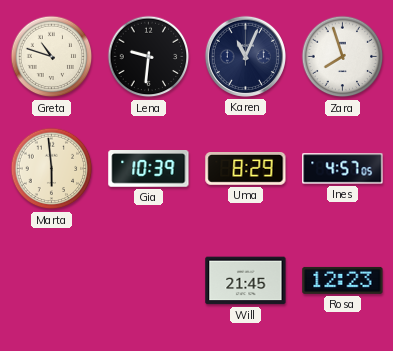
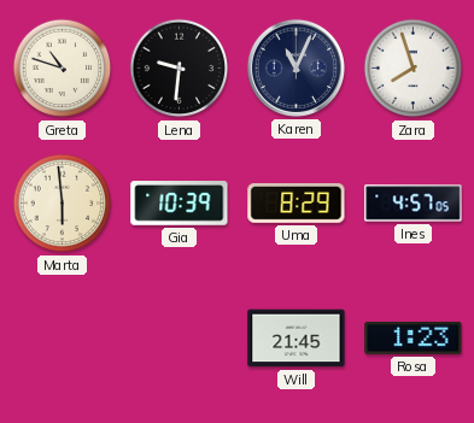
Rosa: 12:23 -> 1:23
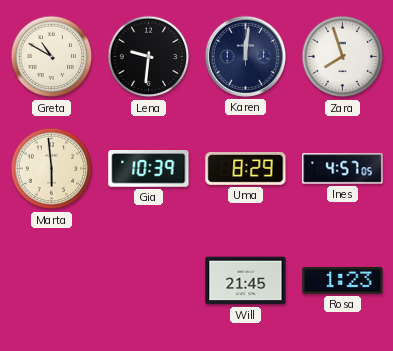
Greta: 10:48 -> 10:50
Karen: 11:04 -> 12:01
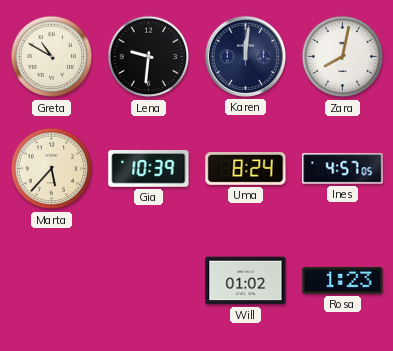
Zara: 7:57 -> 8:02
Marta: 5:59 -> 5:37
Uma: 8:29 -> 8:24
Will: 21:45 -> 01:02
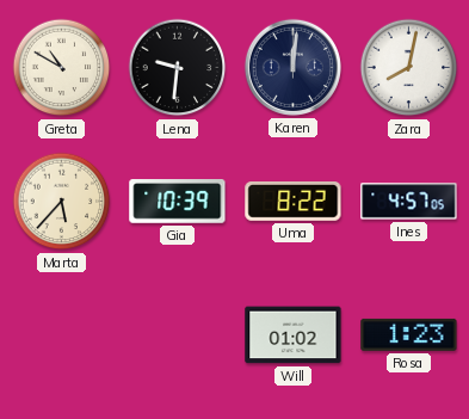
Uma: 8:24 -> 8:22
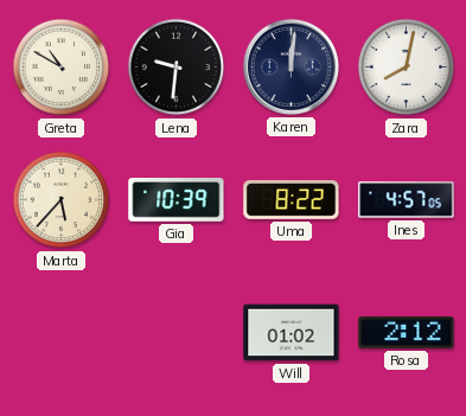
Rosa: 1:23 -> 2:12
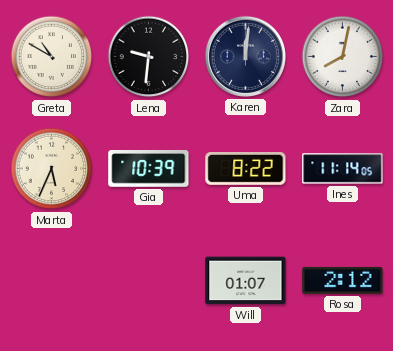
Marta: 5:37 -> 5:34
Ines: 4:57 -> 11:14
Will: 01:02 -> 01:07
